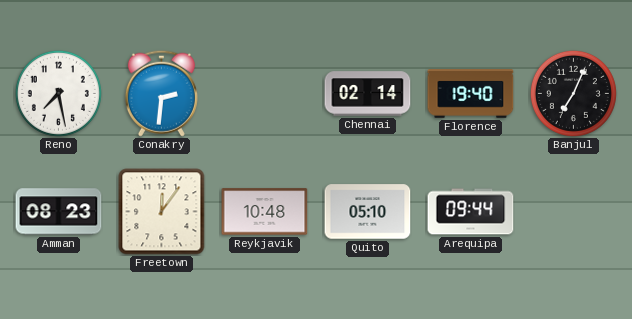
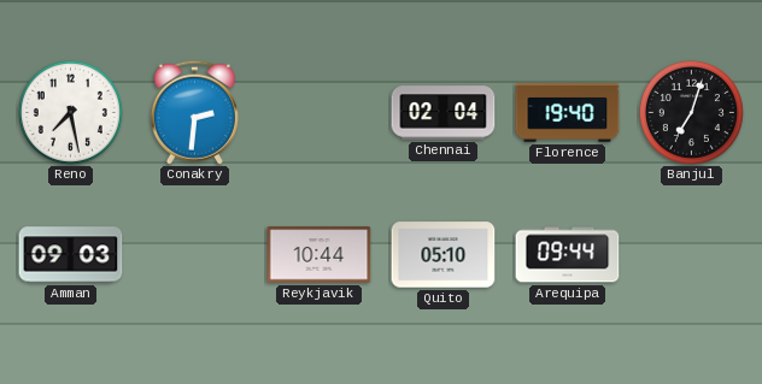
Chennai: 02:14 -> 02:04
Banjul: 7:04 -> 7:03
Amman: 08:23 -> 09:03
Freetown: 12:06 -> none
Reykjavik: 10:48 -> 10:44
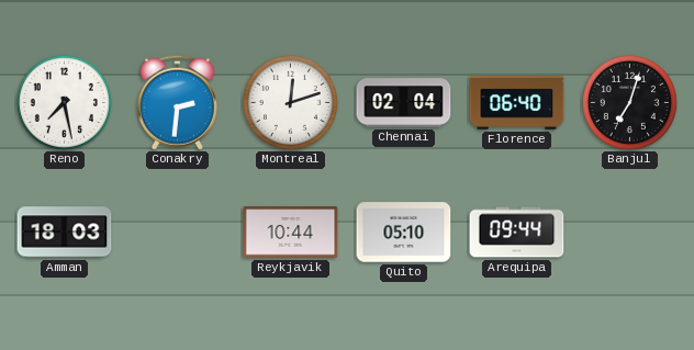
Montreal: none -> 12:12
Florence: 19:40 -> 06:40
Amman: 09:03 -> 18:03
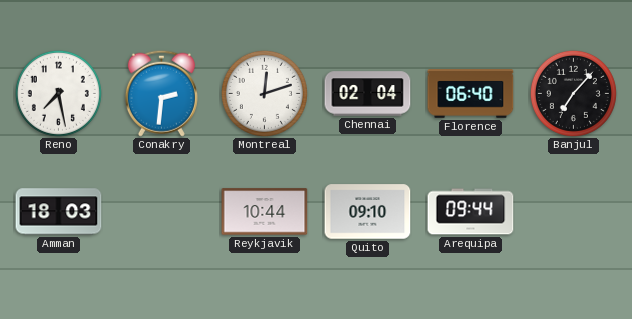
Banjul: 7:03 -> 7:07
Quito: 05:10 -> 09:10
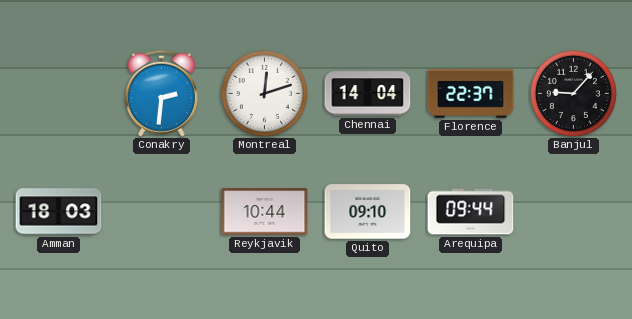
Reno: 7:28 -> none
Chennai: 02:04 -> 14:04
Florence: 06:40 -> 22:37
Banjul: 7:07 -> 9:07
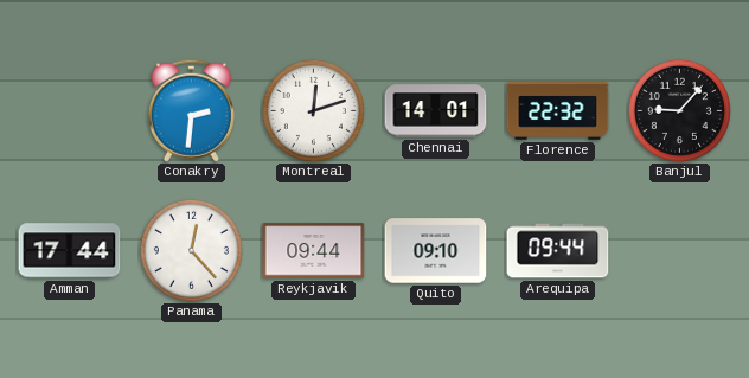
Chennai: 14:04 -> 14:01
Florence: 22:37 -> 22:32
Amman: 18:03 -> 17:44
Panama: none -> 12:23
Reykjavik: 10:44 -> 09:44
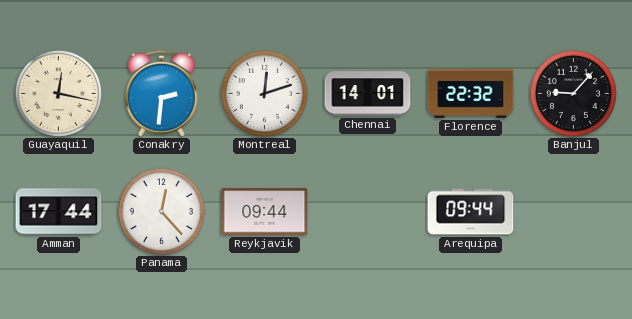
Guayaquil: none -> 12:17
Quito: 09:10 -> none
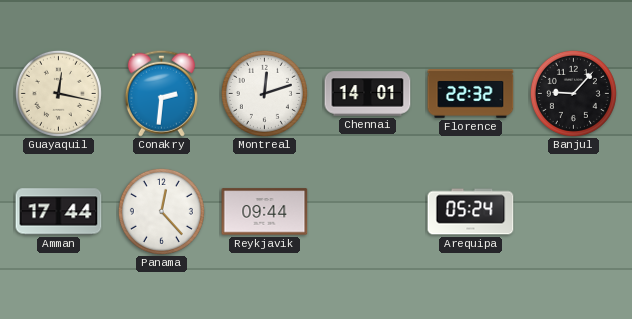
Arequipa: 09:44 -> 05:24
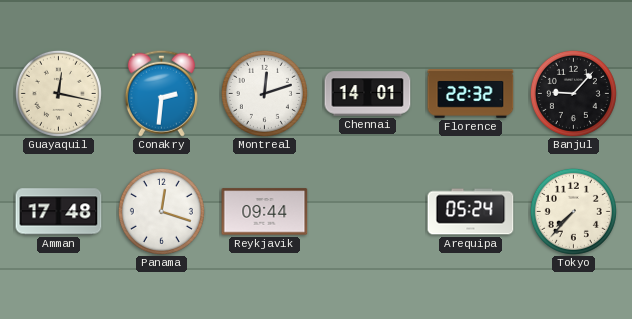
Amman: 17:44 -> 17:48
Panama: 12:23 -> 12:18
Tokyo: none -> 7:37
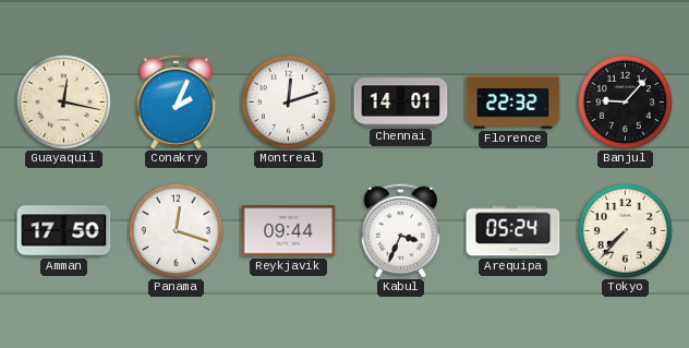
Conakry: 2:31 -> 2:04
Amman: 17:48 -> 17:50
Kabul: none -> 3:34
